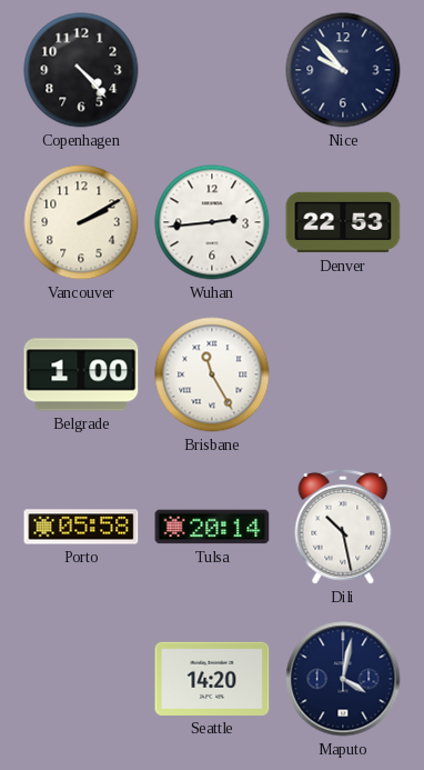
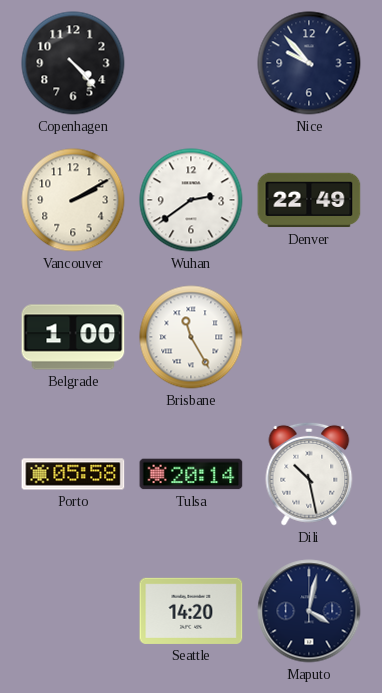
Wuhan: 2:44 -> 2:39
Denver: 22:53 -> 22:49
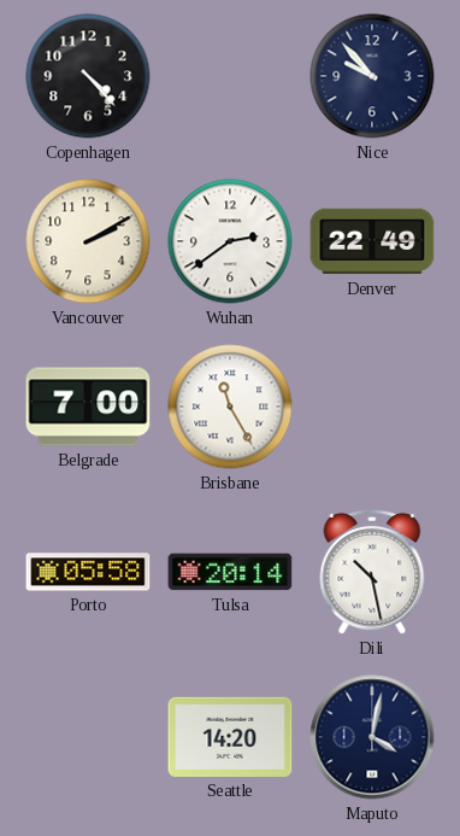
Belgrade: 1:00 -> 7:00
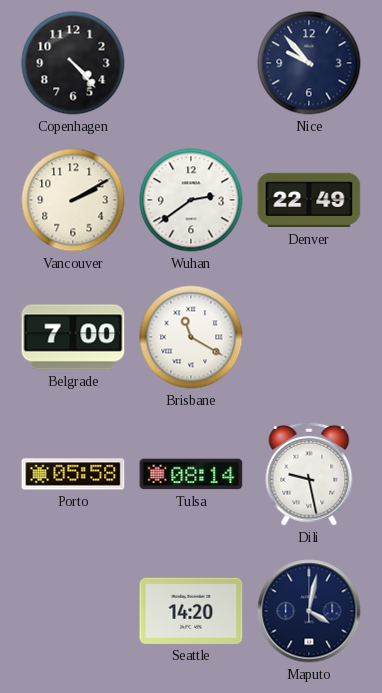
Brisbane: 11:25 -> 11:20
Tulsa: 20:14 -> 08:14
Dili: 10:28 -> 9:28
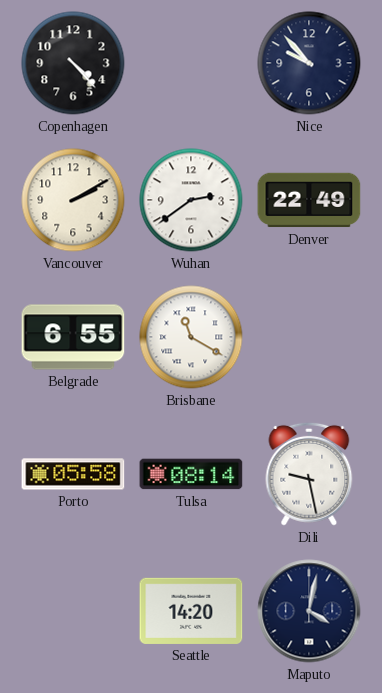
Belgrade: 7:00 -> 6:55
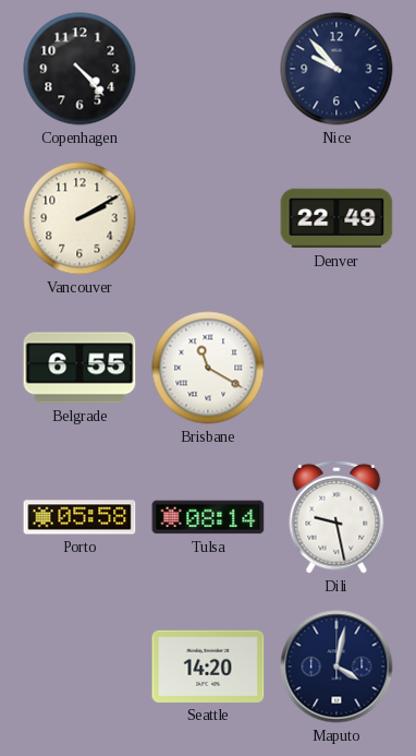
Wuhan: 2:39 -> none
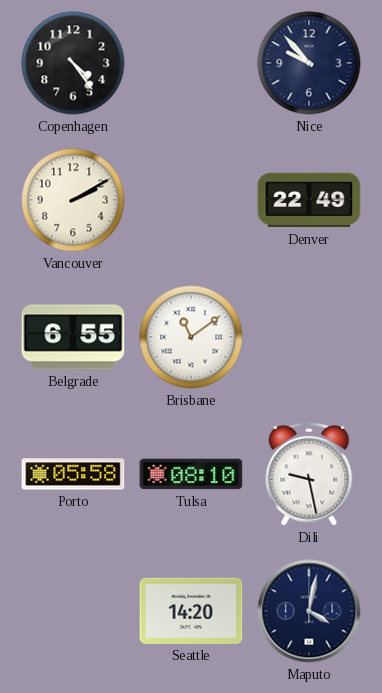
Copenhagen: 4:23 -> 4:24
Brisbane: 11:20 -> 11:09
Tulsa: 08:14 -> 08:10
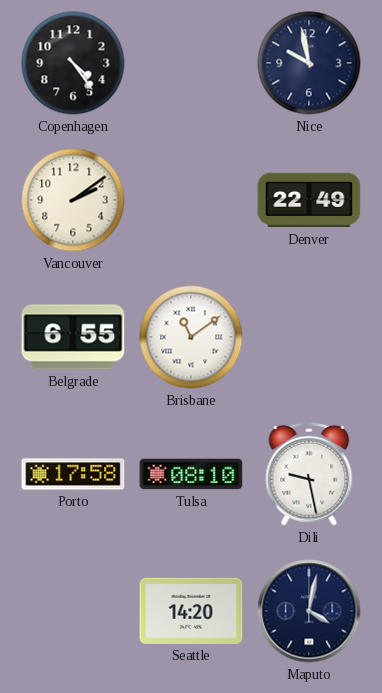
Nice: 9:53 -> 9:58
Vancouver: 2:10 -> 2:09
Porto: 05:58 -> 17:58
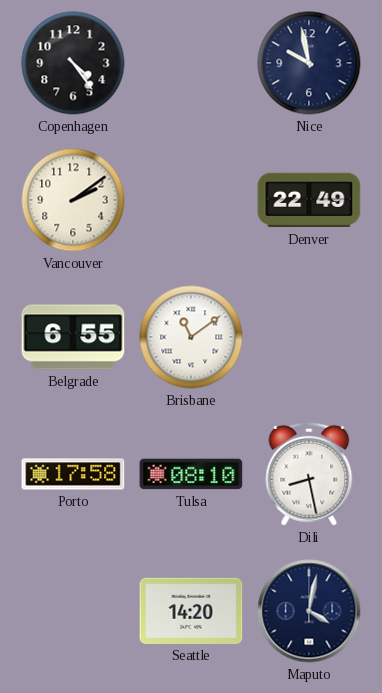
Dili: 9:28 -> 8:28
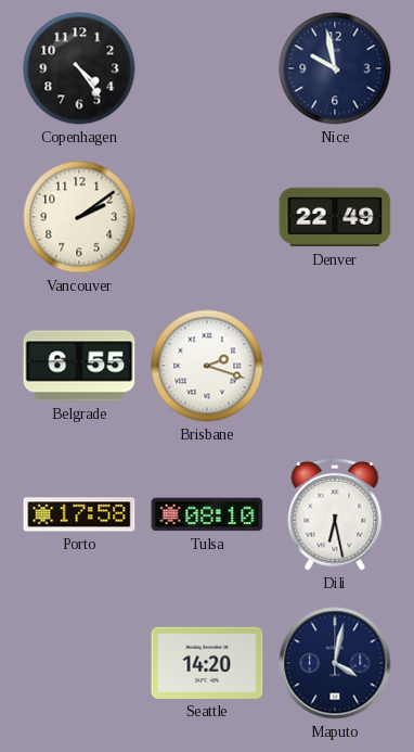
Brisbane: 11:09 -> 2:18
Dili: 8:28 -> 6:28
